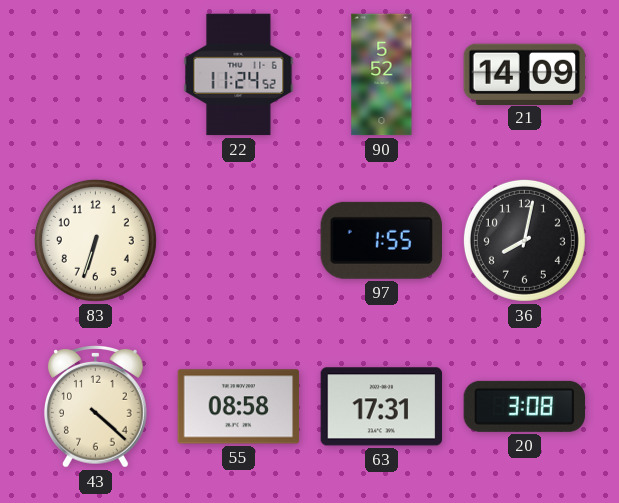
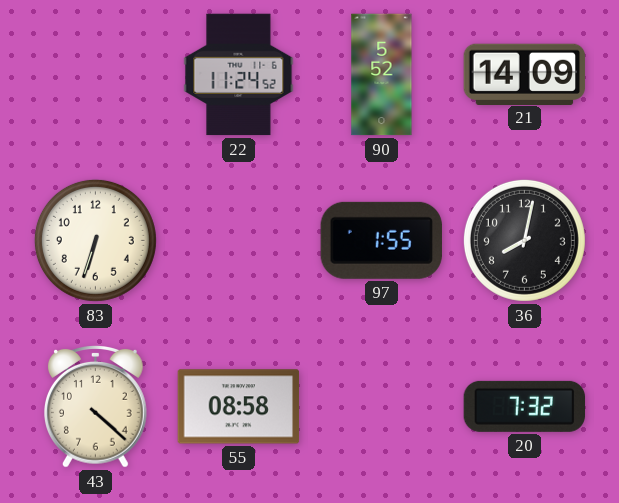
63: 17:31 -> none
20: 3:08 -> 7:32
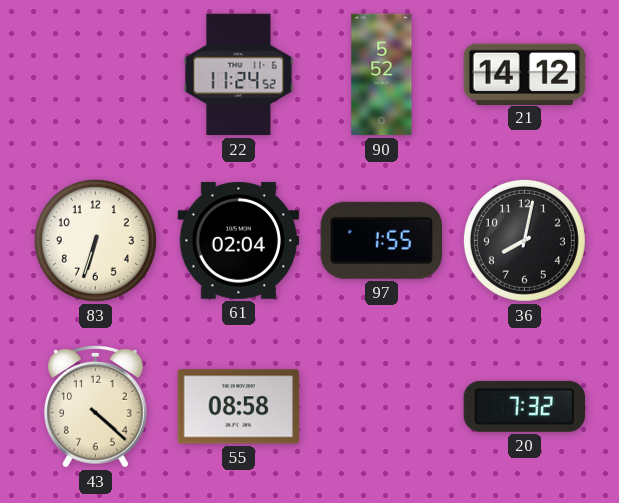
21: 14:09 -> 14:12
61: none -> 02:04
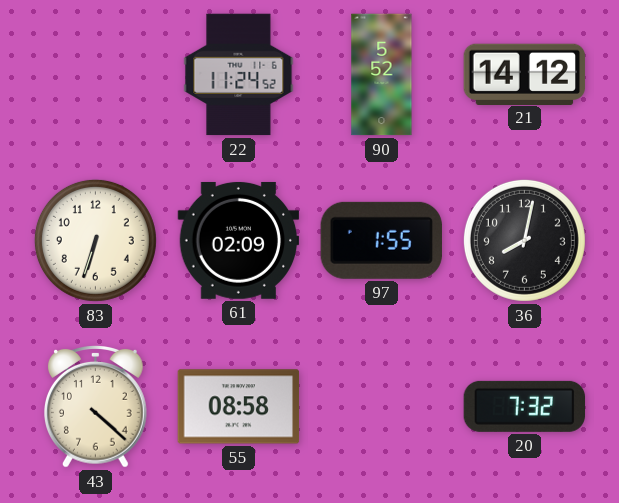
61: 02:04 -> 02:09
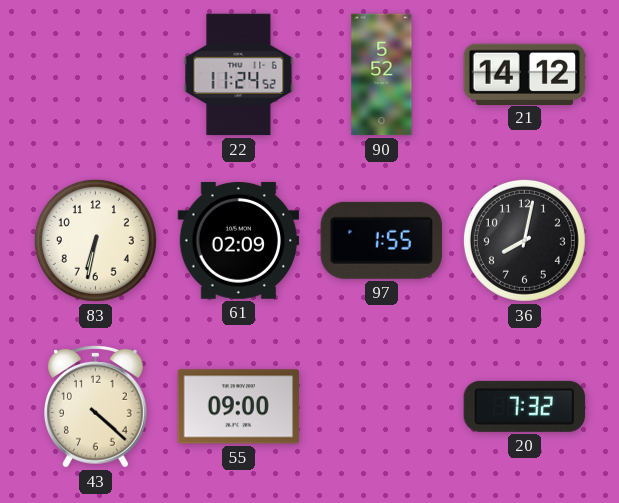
83: 6:33 -> 6:32
55: 08:58 -> 09:00
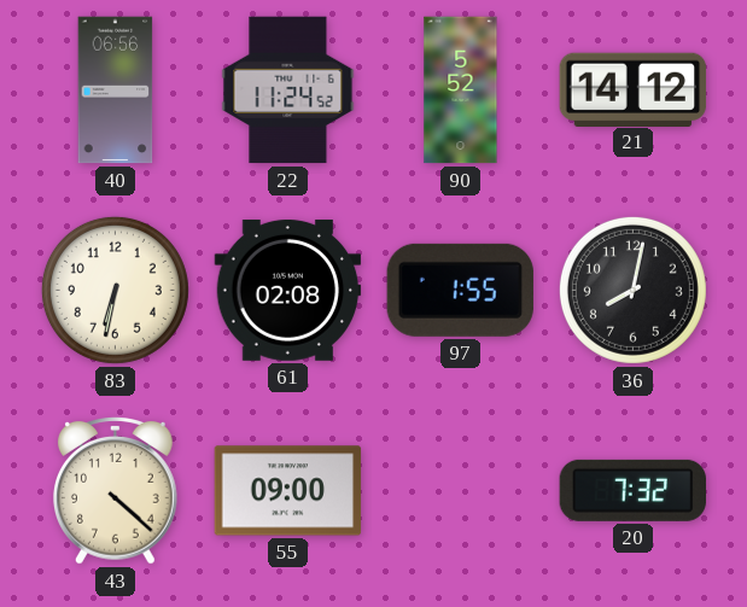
40: none -> 06:56
61: 02:09 -> 02:08
